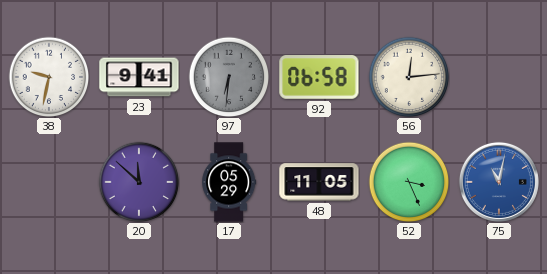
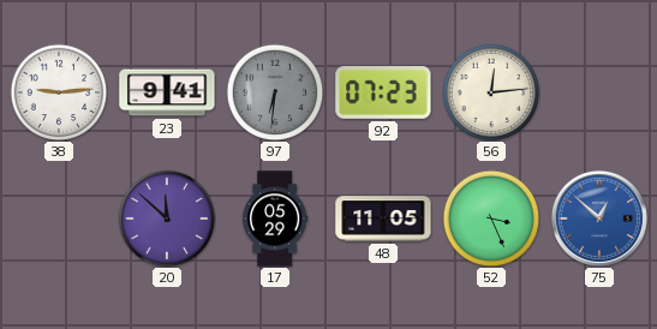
38: 9:32 -> 9:14
92: 06:58 -> 07:23
75: 11:02 -> 12:52
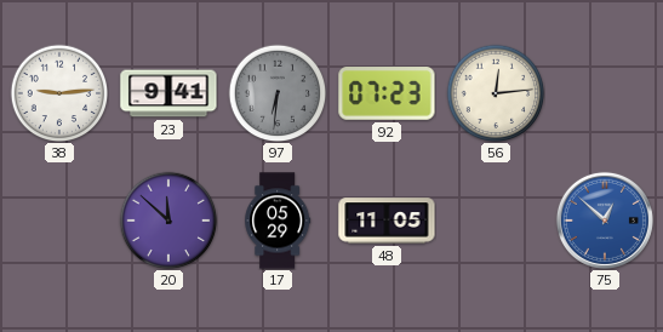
52: 3:26 -> none
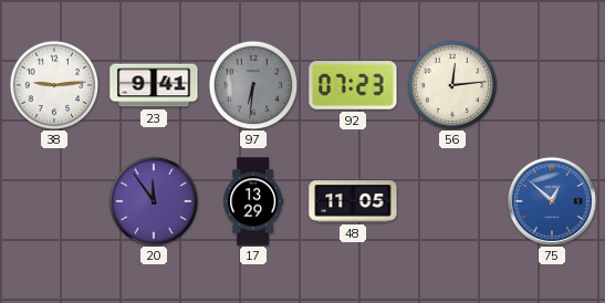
20: 11:52 -> 11:54
17: 05:29 -> 13:29
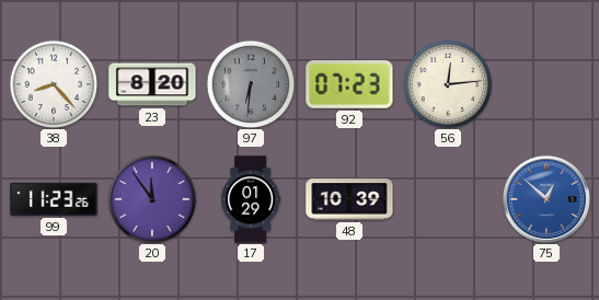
38: 9:14 -> 8:23
23: 9:41 -> 8:20
99: none -> 11:23
17: 13:29 -> 01:29
48: 11:05 -> 10:39
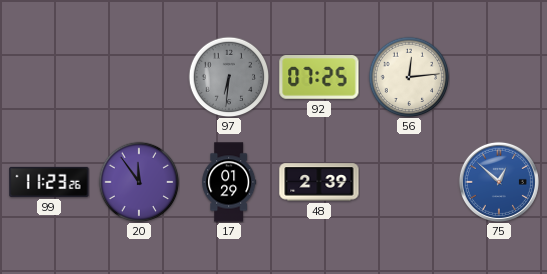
38: 8:23 -> none
23: 8:20 -> none
92: 07:23 -> 07:25
48: 10:39 -> 2:39
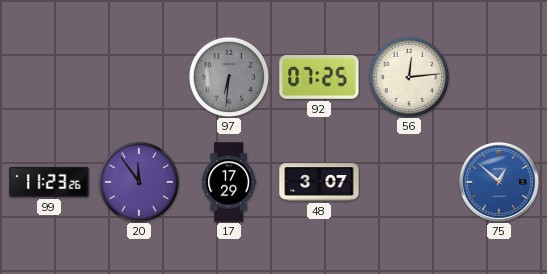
17: 01:29 -> 17:29
48: 2:39 -> 3:07
